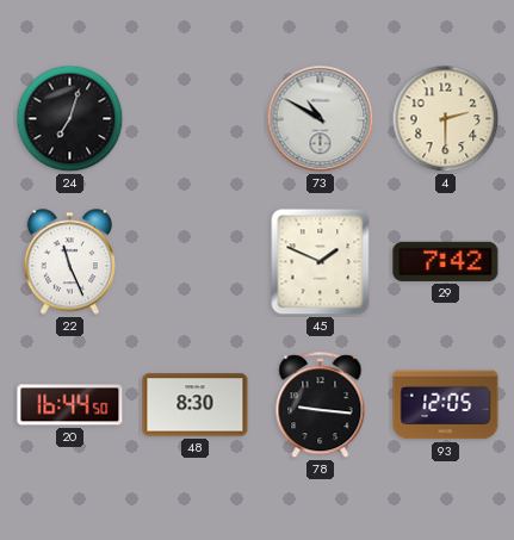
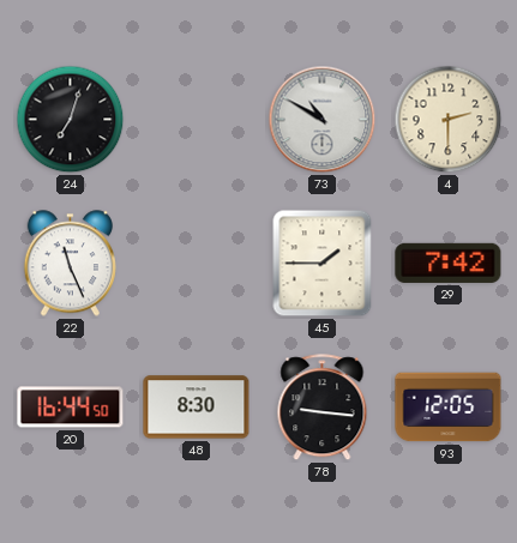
45: 1:49 -> 1:45
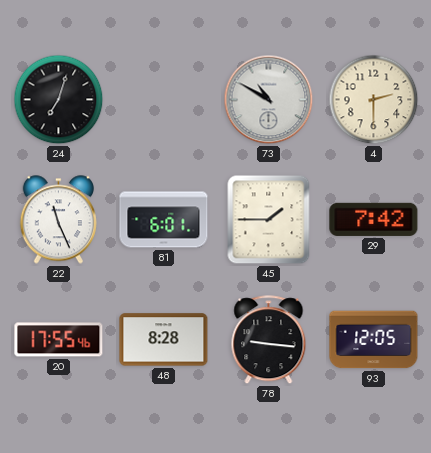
81: none -> 6:01
20: 16:44 -> 17:55
48: 8:30 -> 8:28
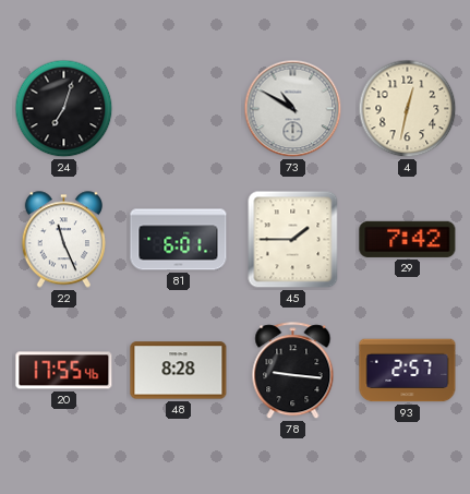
4: 2:30 -> 12:32
93: 12:05 -> 2:57
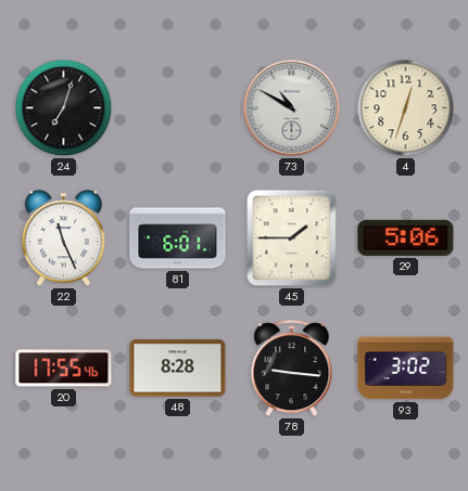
4: 12:32 -> 12:33
29: 7:42 -> 5:06
93: 2:57 -> 3:02
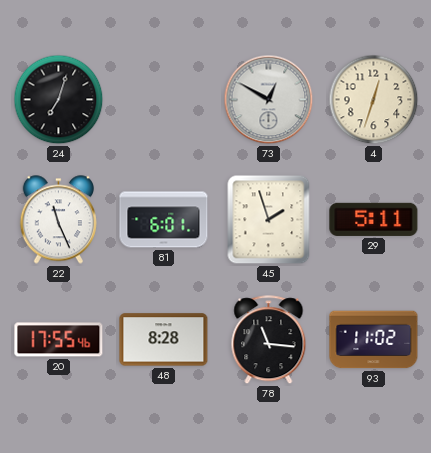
73: 10:50 -> 12:50
45: 1:45 -> 1:57
29: 5:06 -> 5:11
78: 9:16 -> 11:16
93: 3:02 -> 11:02
